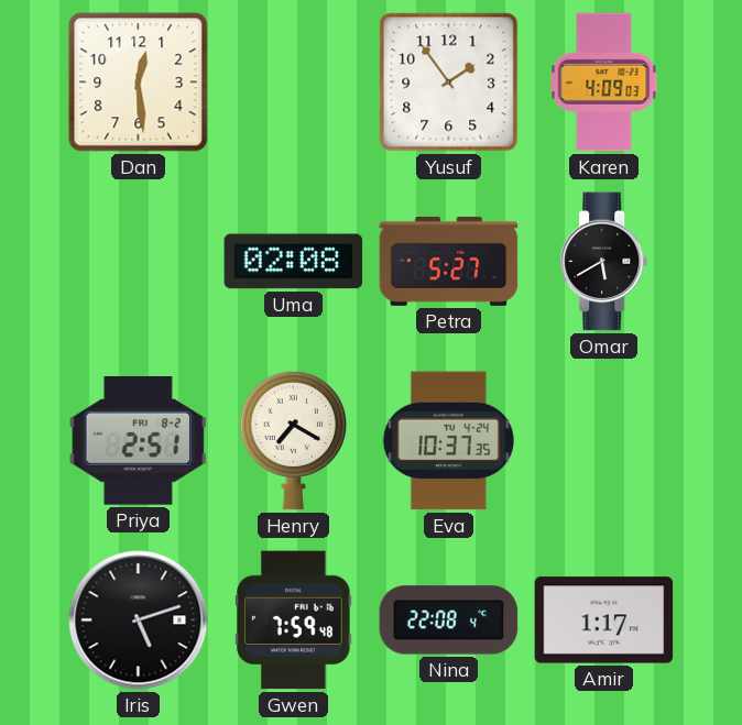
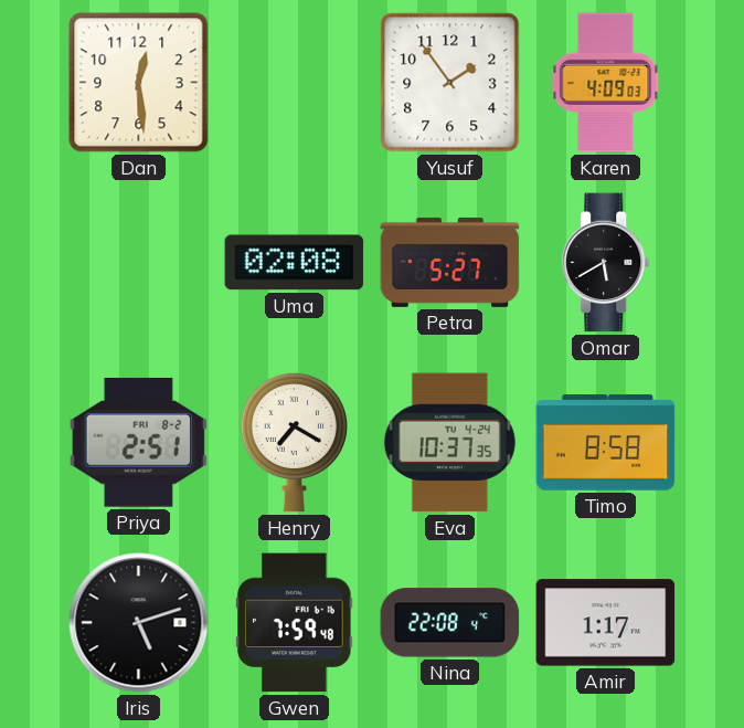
Timo: none -> 8:58
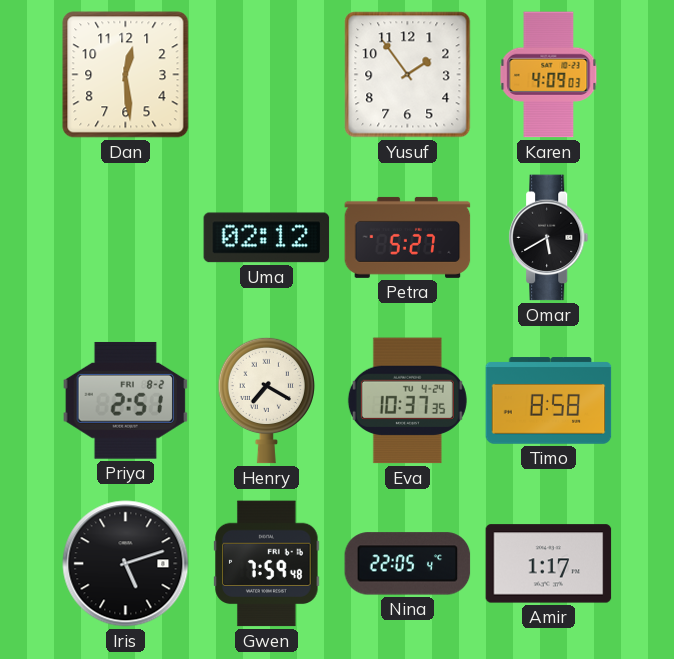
Uma: 02:08 -> 02:12
Nina: 22:08 -> 22:05
